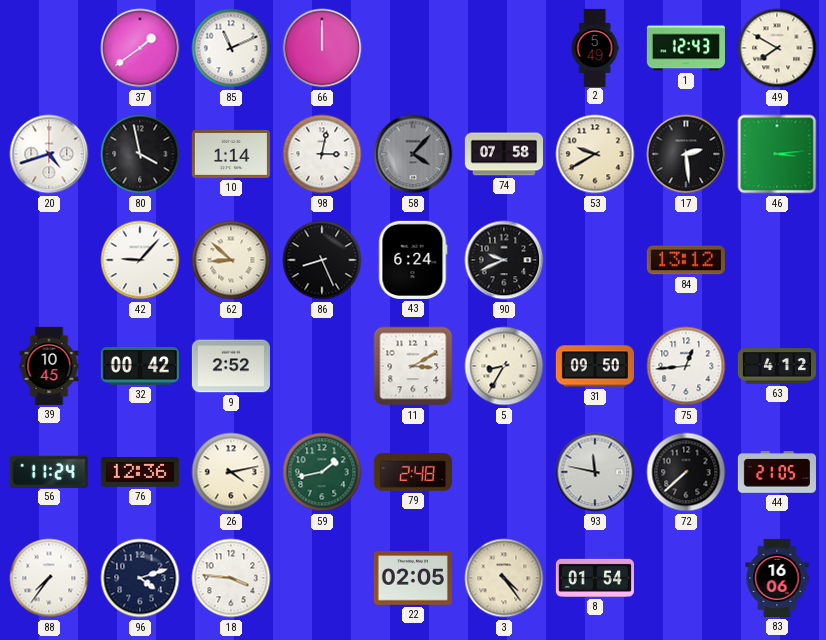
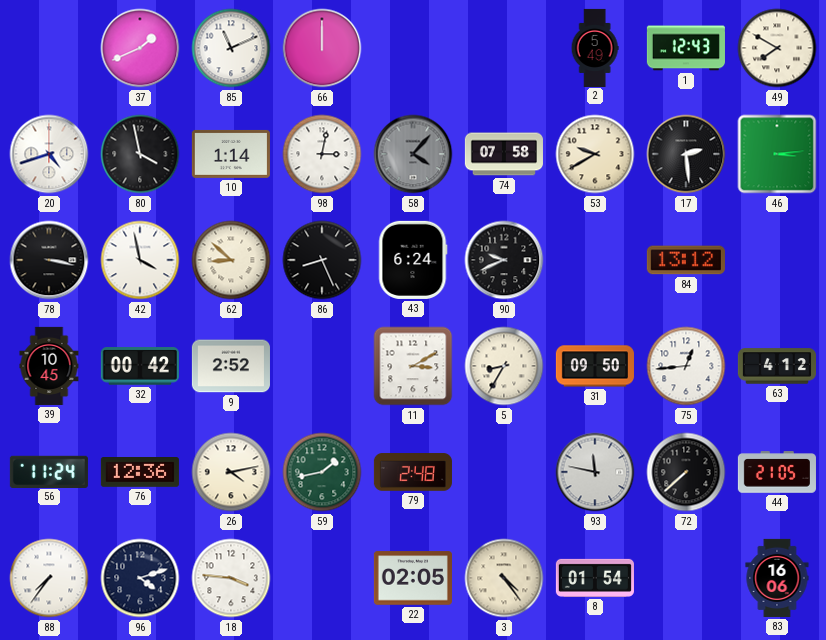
37: 1:39 -> 1:41
78: none -> 3:17
42: 9:07 -> 3:58
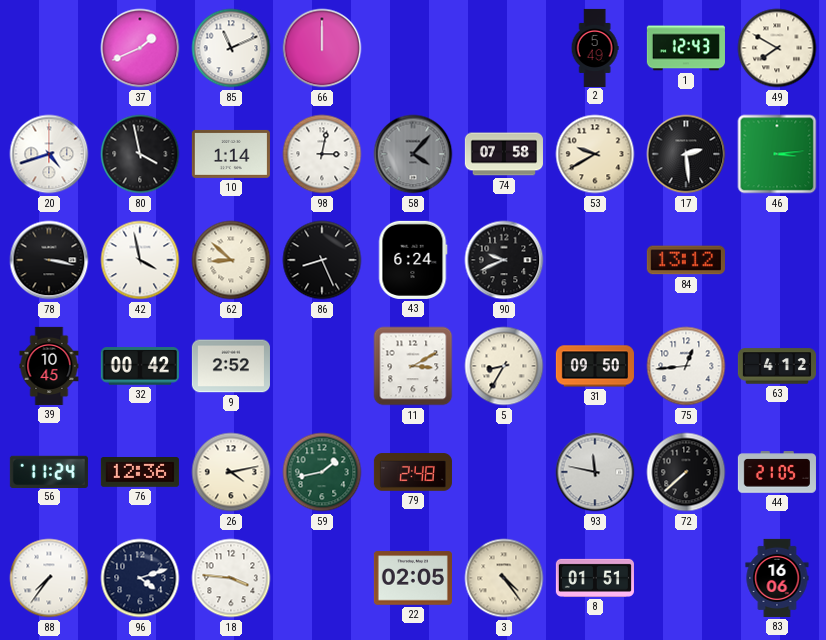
8: 01:54 -> 01:51
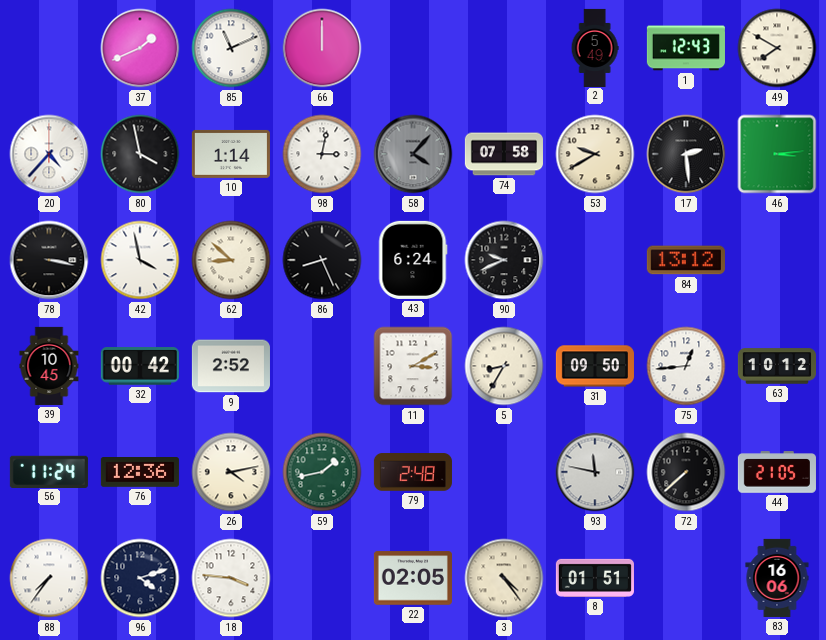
20: 4:42 -> 4:37
63: 4:12 -> 10:12
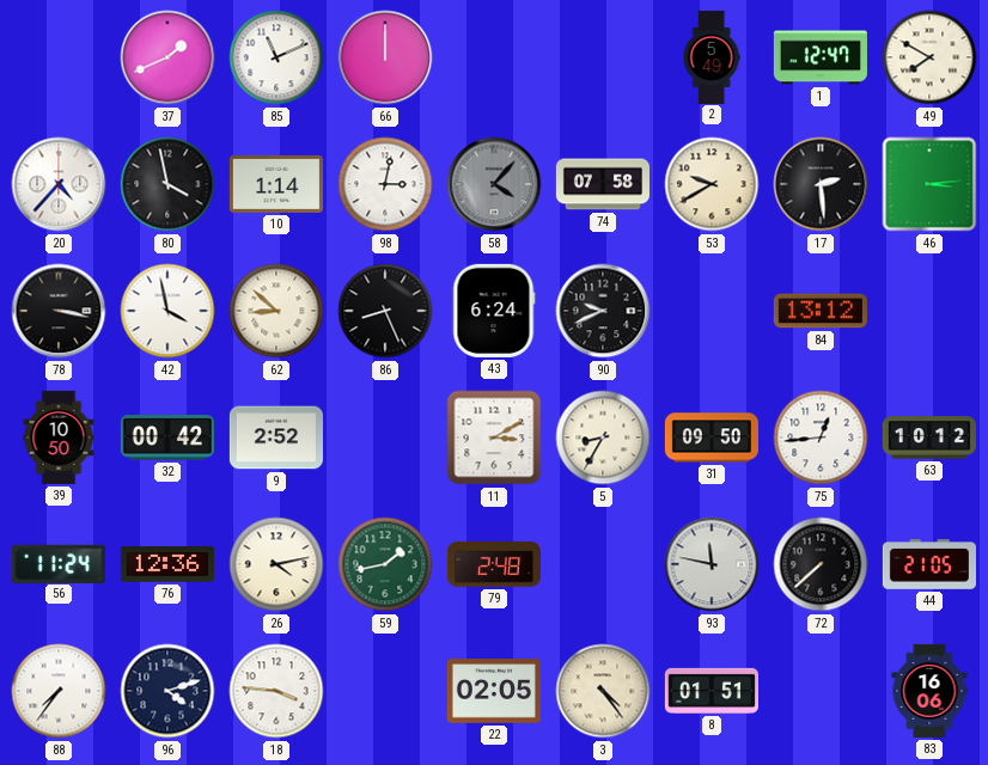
1: 12:43 -> 12:47
39: 10:45 -> 10:50
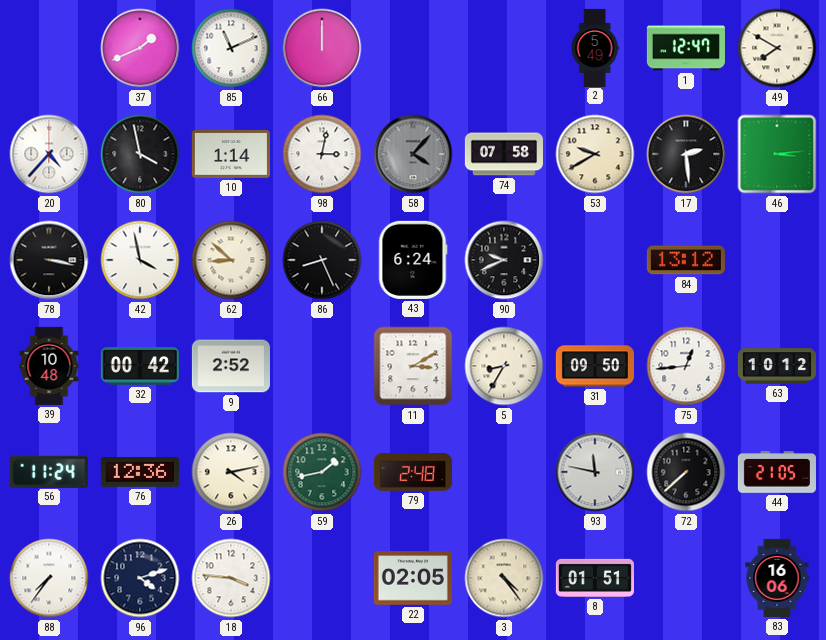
39: 10:50 -> 10:48
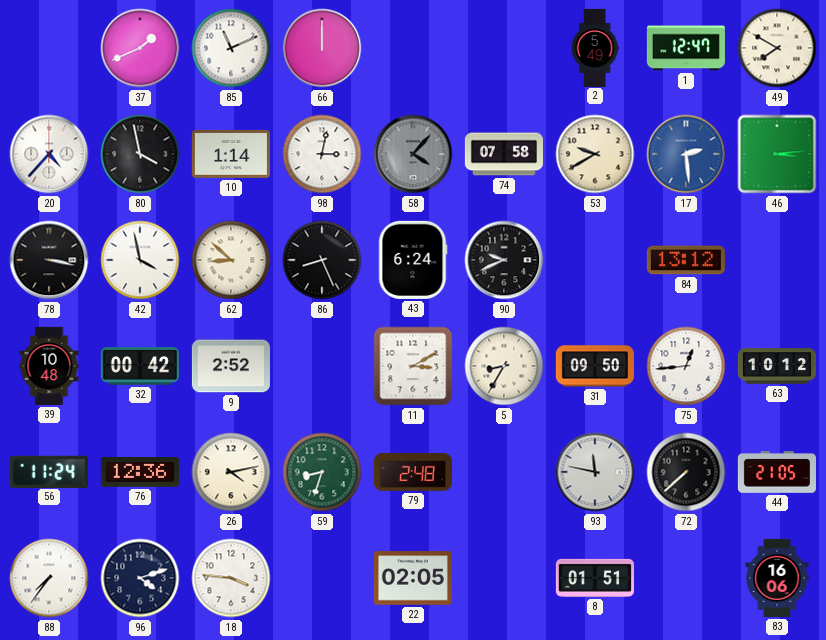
17 dial: black -> blue
59: 1:43 -> 8:33
3: 4:24 -> none
